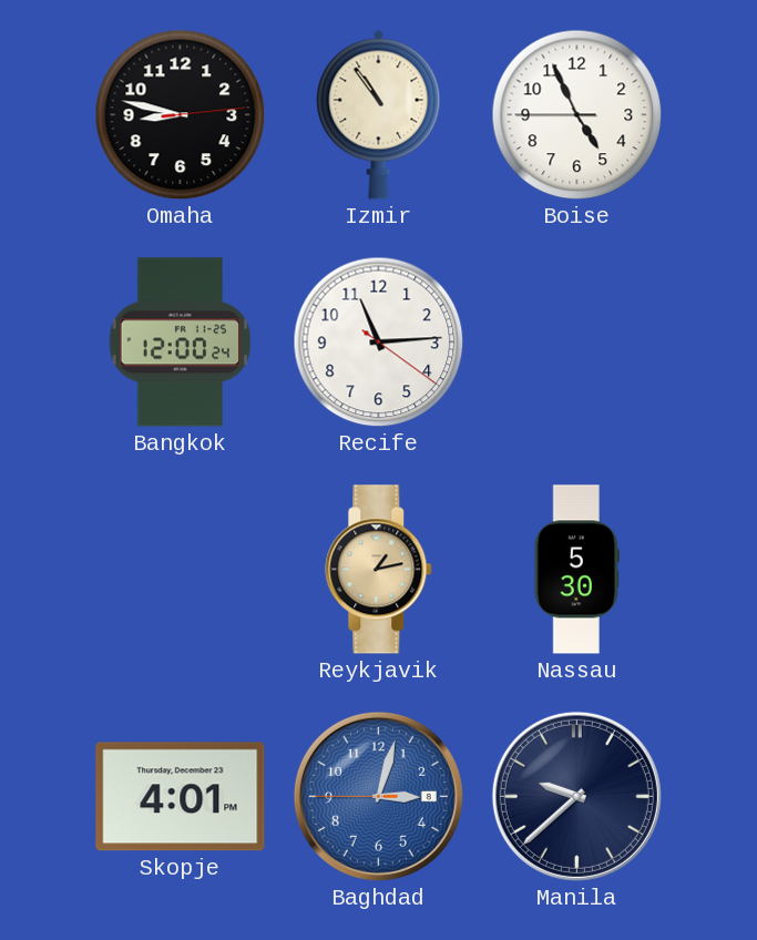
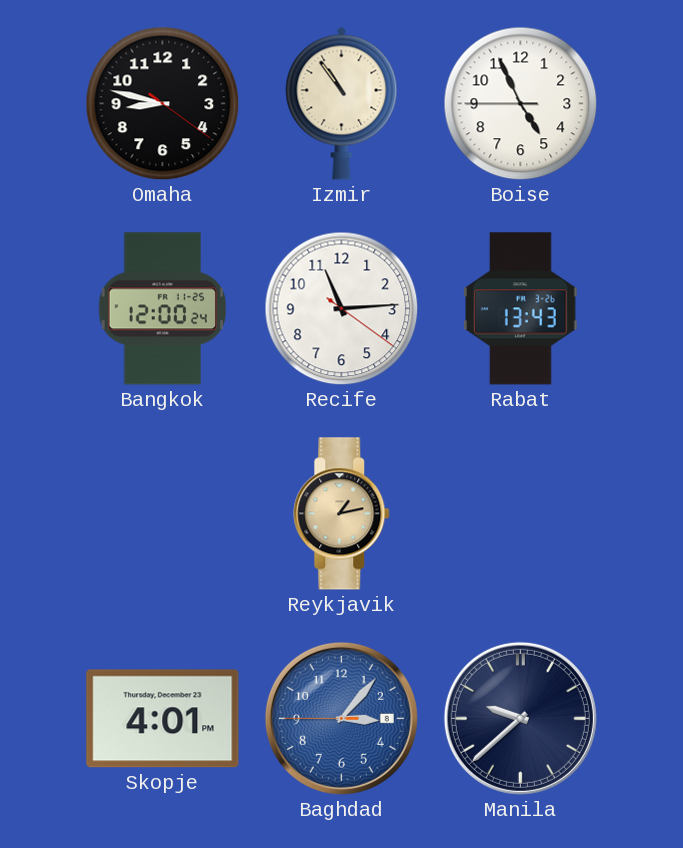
Omaha: 8:47:14 -> 8:47:21
Rabat: none -> 13:43
Nassau: 5:30 -> none
Baghdad: 3:02 -> 3:06
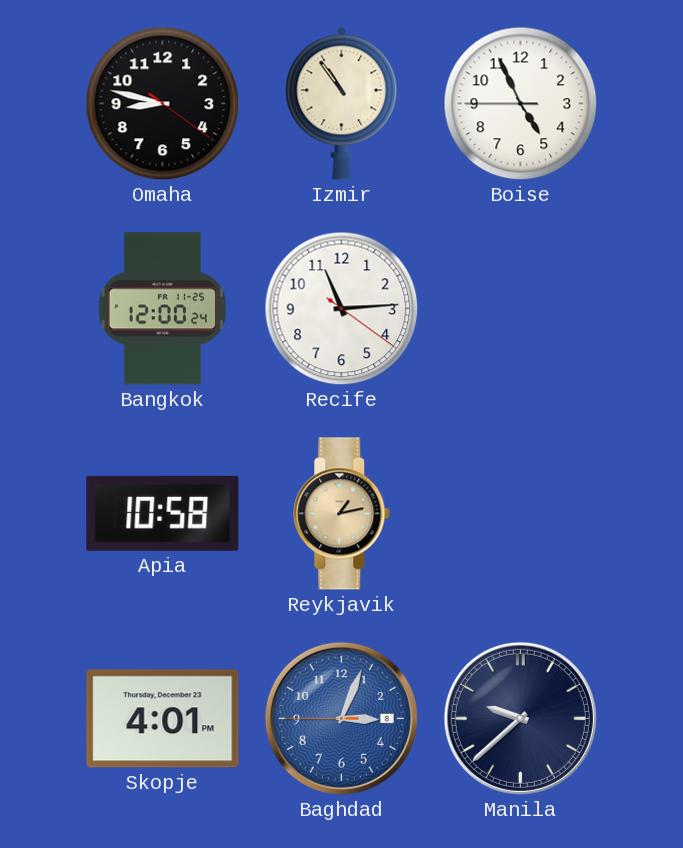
Rabat: 13:43 -> none
Apia: none -> 10:58
Baghdad: 3:06 -> 3:03
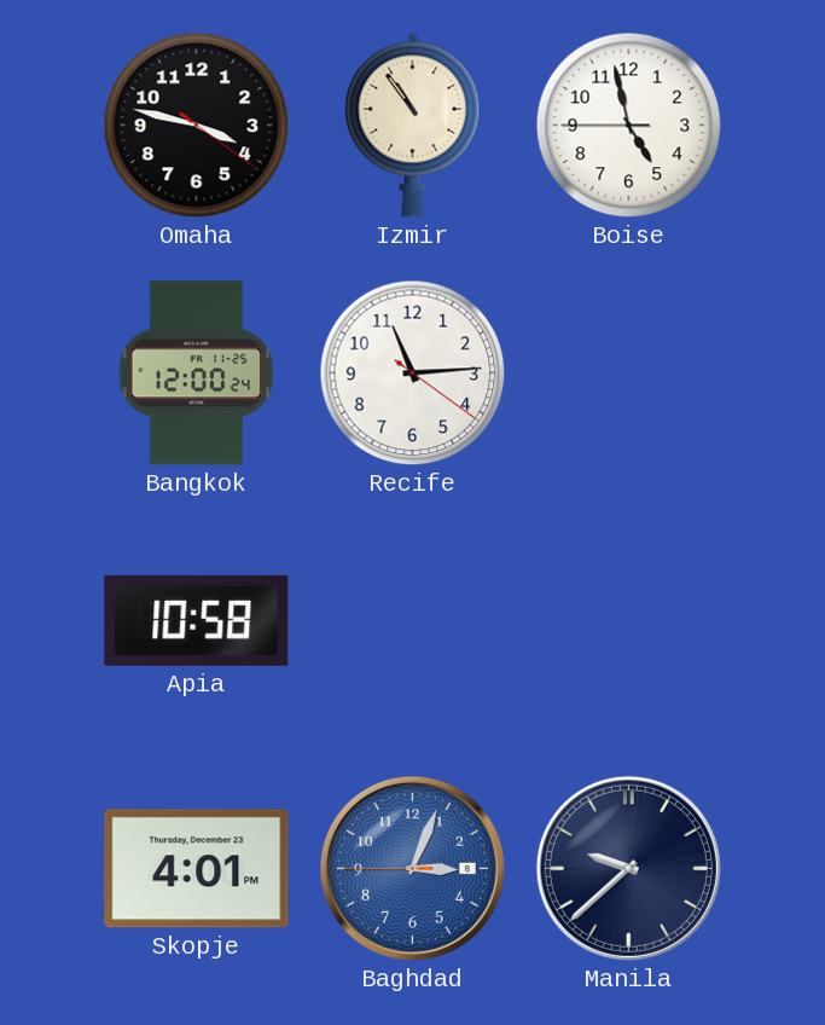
Omaha: 8:47 -> 3:47
Boise: 4:55 -> 4:57
Reykjavik: 1:13 -> none
